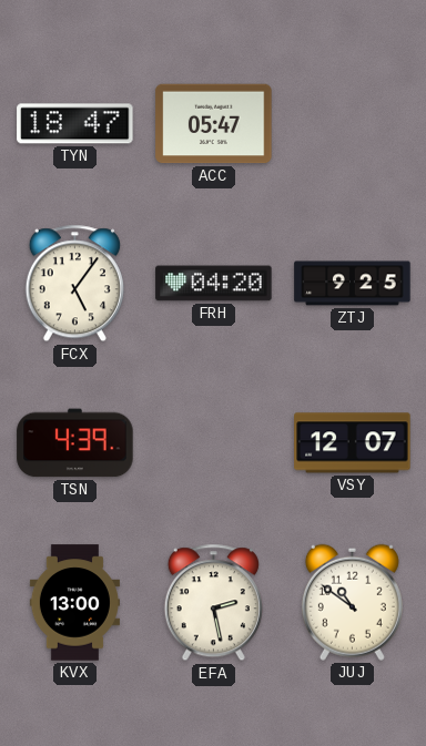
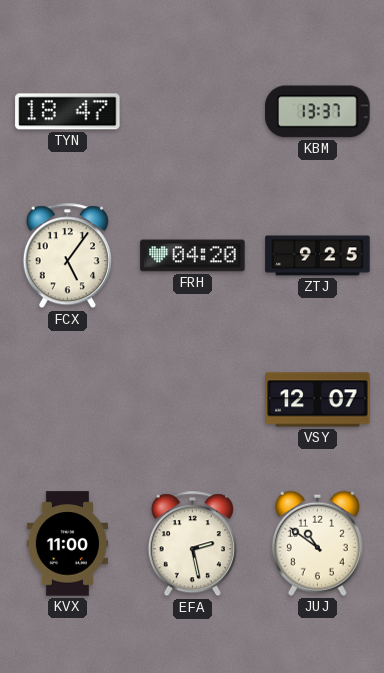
ACC: 05:47 -> none
KBM: none -> 13:37
TSN: 4:39 -> none
KVX: 13:00 -> 11:00
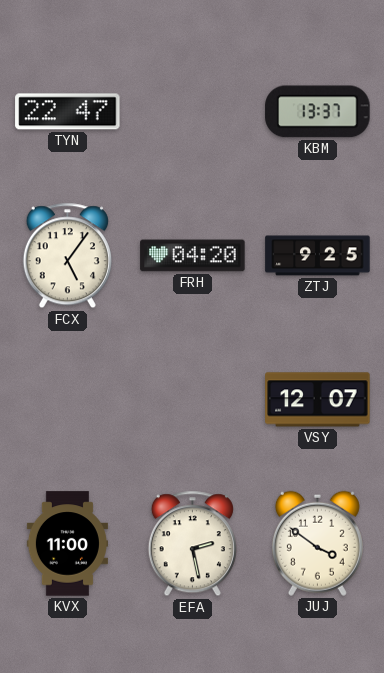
TYN: 18:47 -> 22:47
JUJ: 10:51 -> 3:51
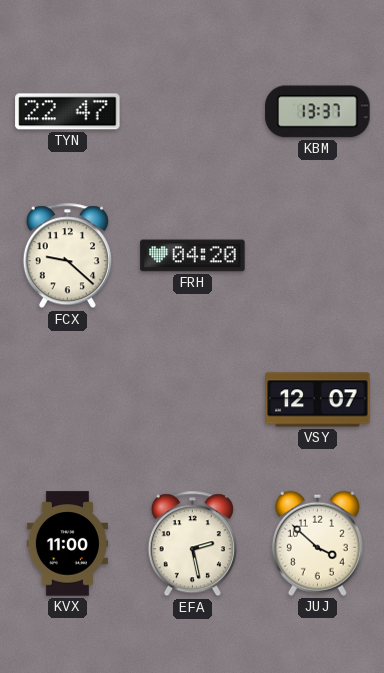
FCX: 5:06 -> 9:22
ZTJ: 9:25 -> none
JUJ: 3:51 -> 3:52
